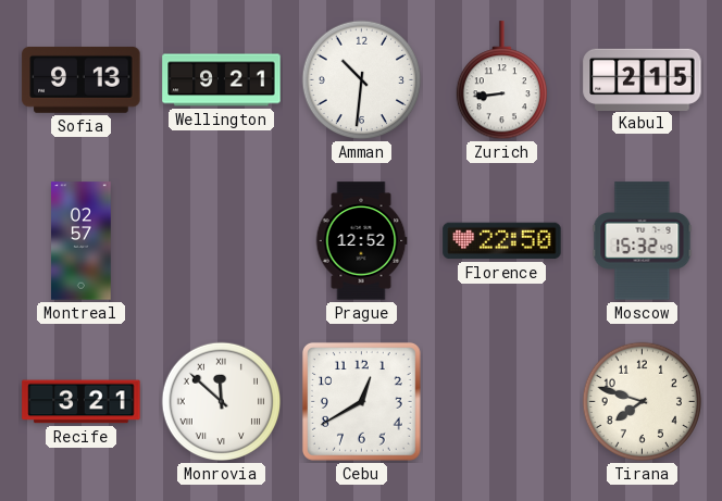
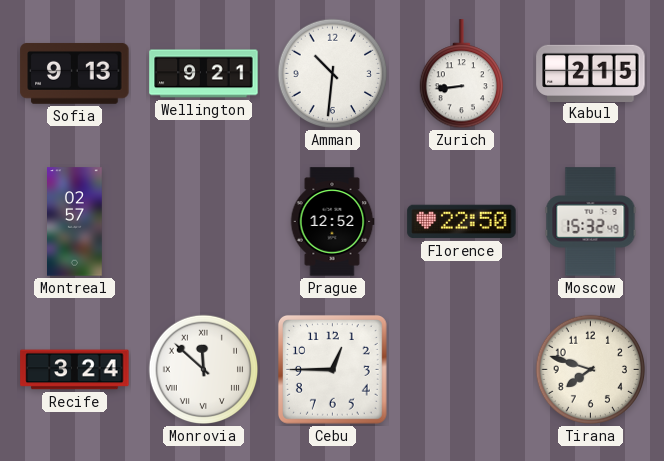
Recife: 3:21 -> 3:24
Cebu: 12:40 -> 12:45
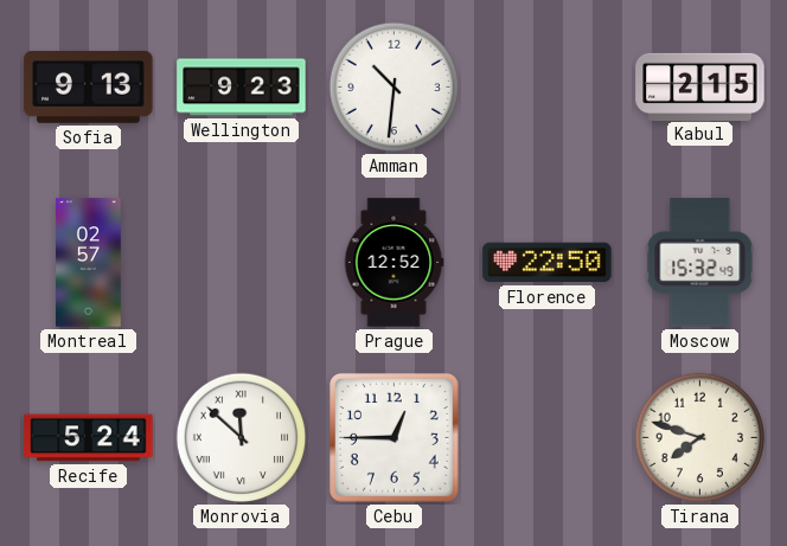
Wellington: 9:21 -> 9:23
Zurich: 8:44 -> none
Recife: 3:24 -> 5:24
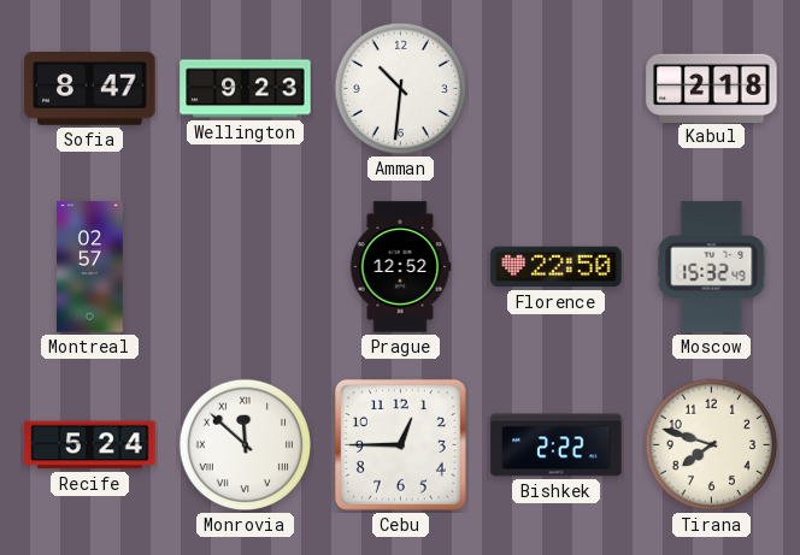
Sofia: 9:13 -> 8:47
Kabul: 2:15 -> 2:18
Bishkek: none -> 2:22
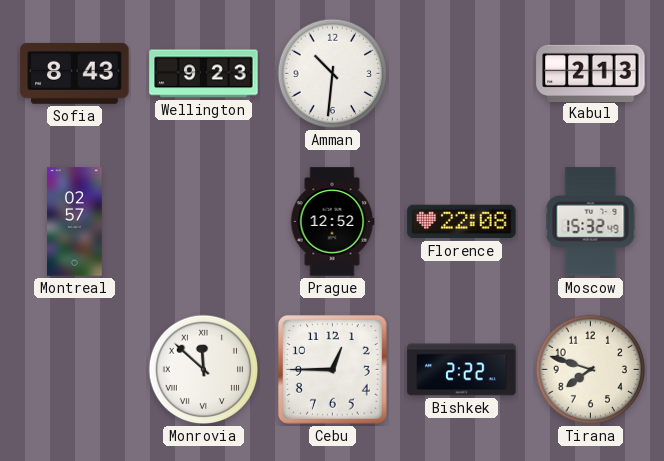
Sofia: 8:47 -> 8:43
Kabul: 2:18 -> 2:13
Florence: 22:50 -> 22:08
Recife: 5:24 -> none
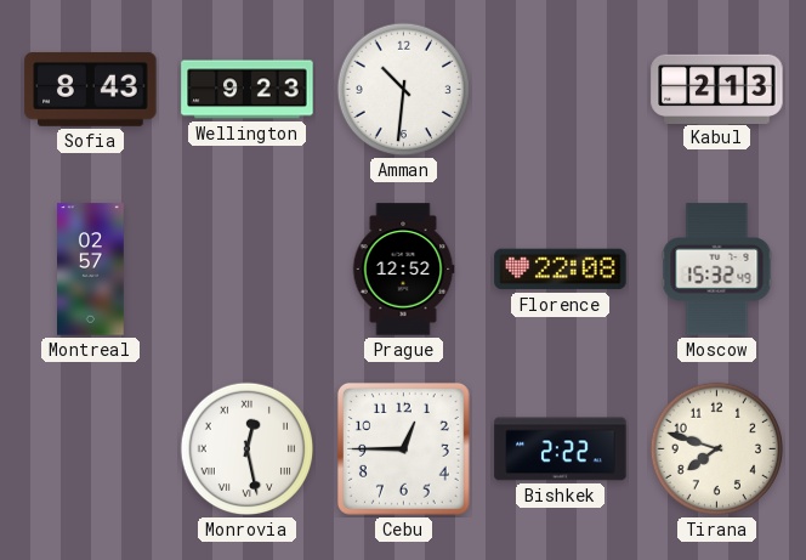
Monrovia: 11:52 -> 12:28
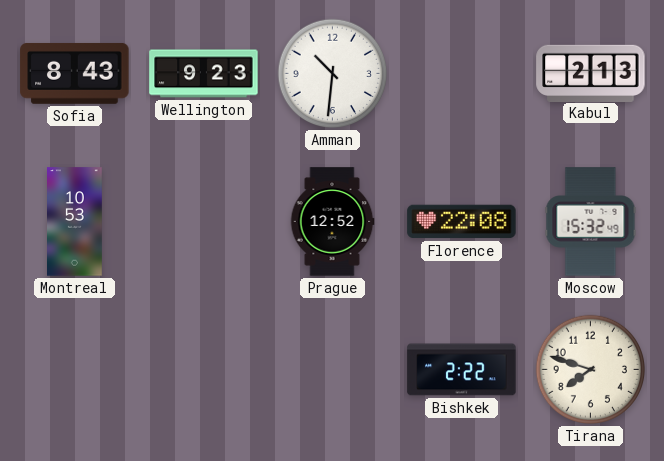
Montreal: 02:57 -> 10:53
Monrovia: 12:28 -> none
Cebu: 12:45 -> none
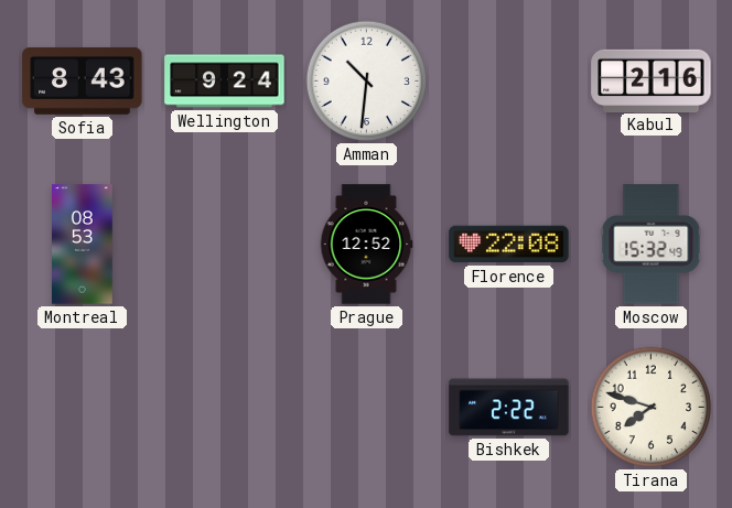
Wellington: 9:23 -> 9:24
Kabul: 2:13 -> 2:16
Montreal: 10:53 -> 08:53
